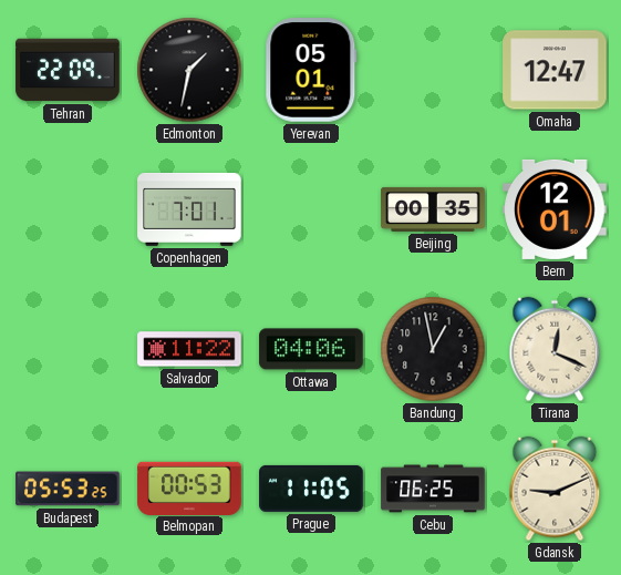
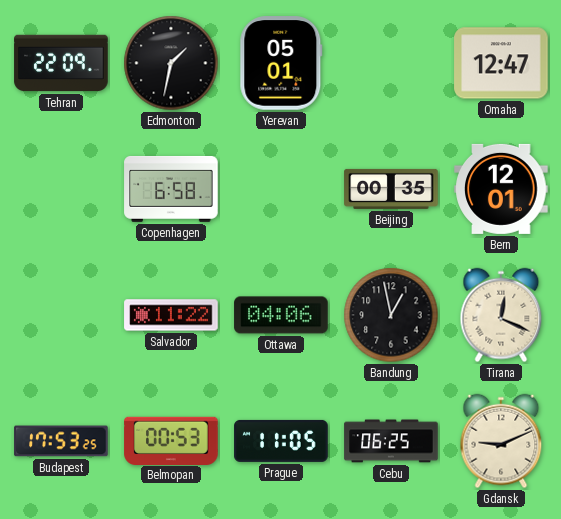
Copenhagen: 7:01 -> 6:58
Budapest: 05:53 -> 17:53
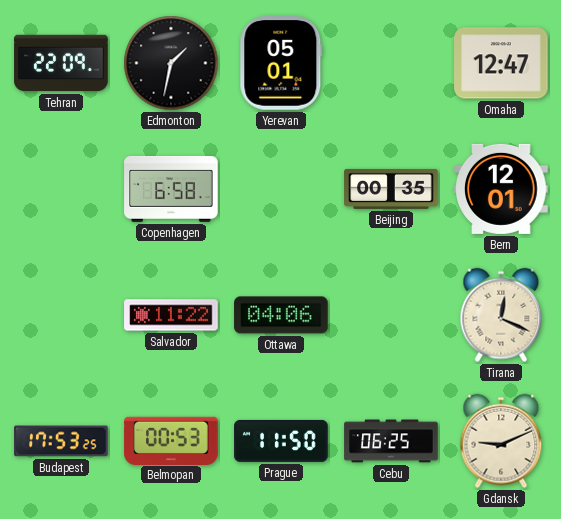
Bandung: 12:58 -> none
Prague: 11:05 -> 11:50
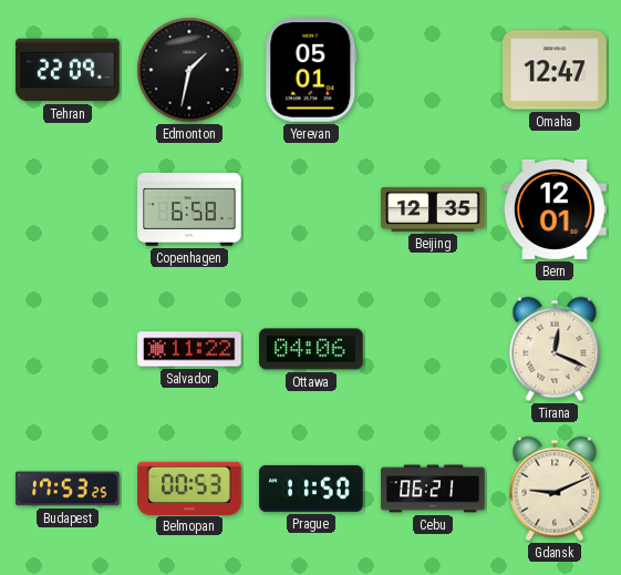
Beijing: 00:35 -> 12:35
Cebu: 06:25 -> 06:21
